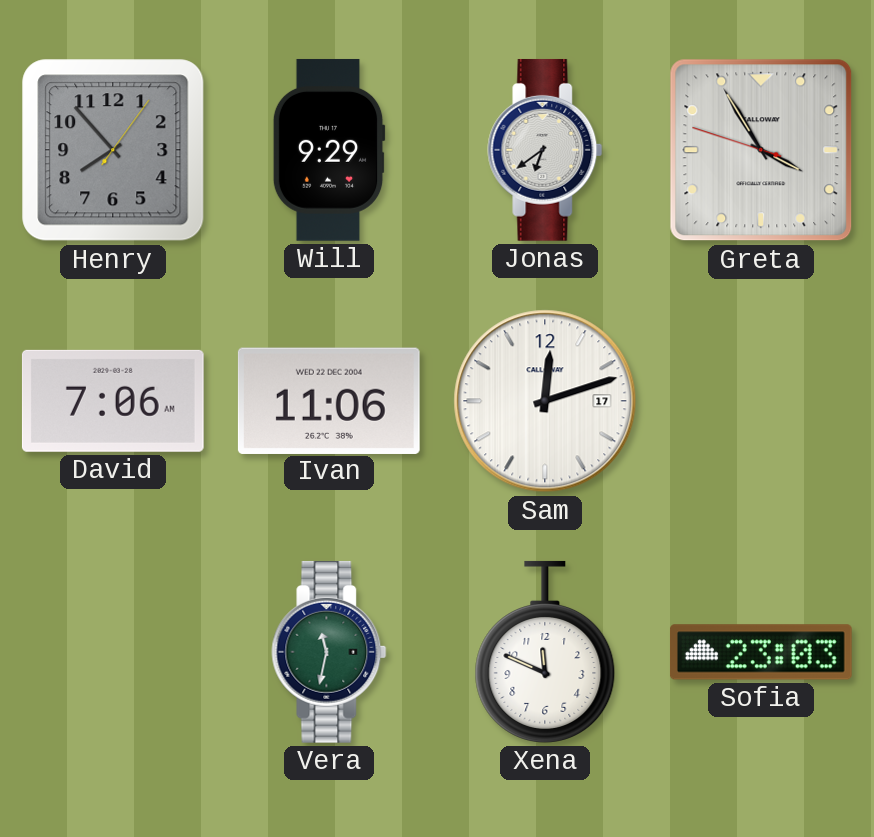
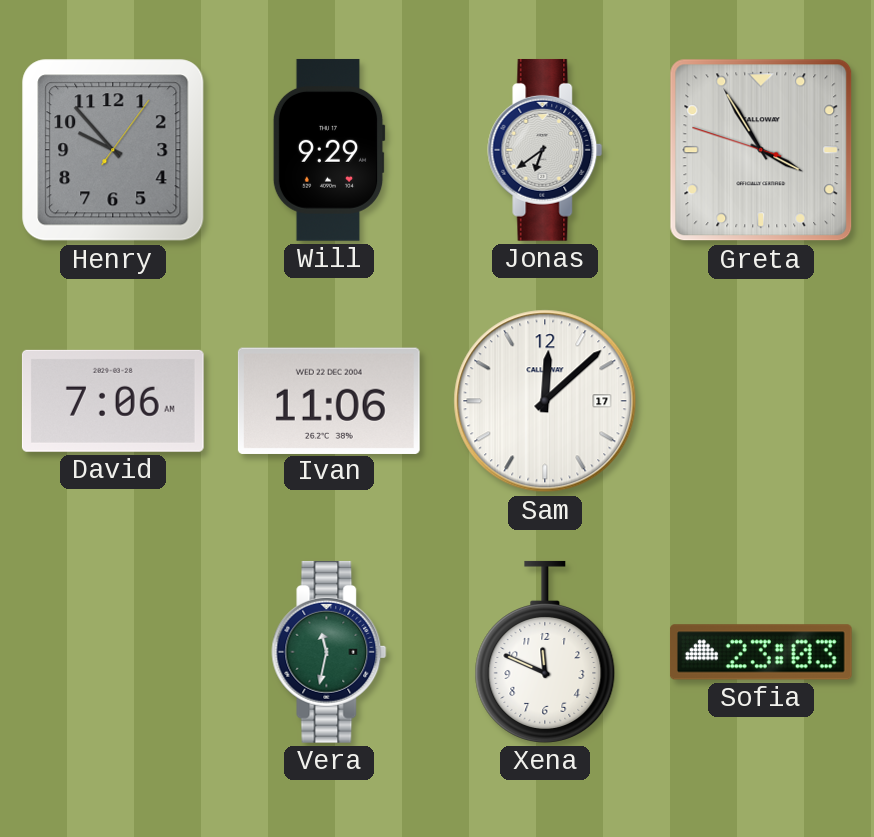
Henry: 7:53 -> 9:53
Sam: 12:12 -> 12:08
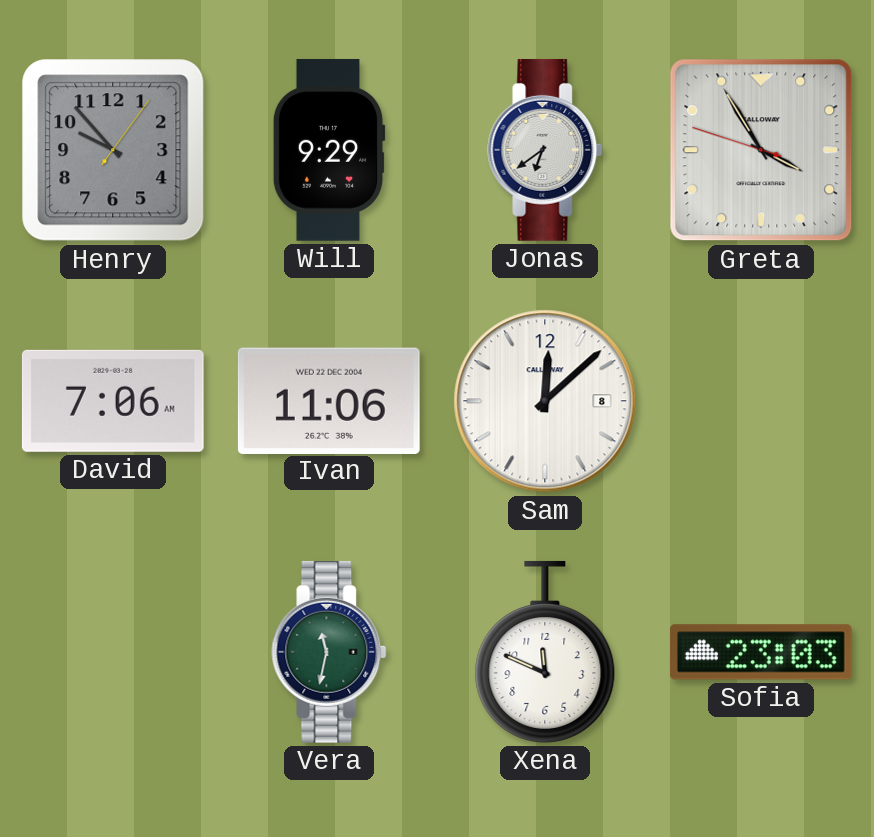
Sam date: 17 -> 8
